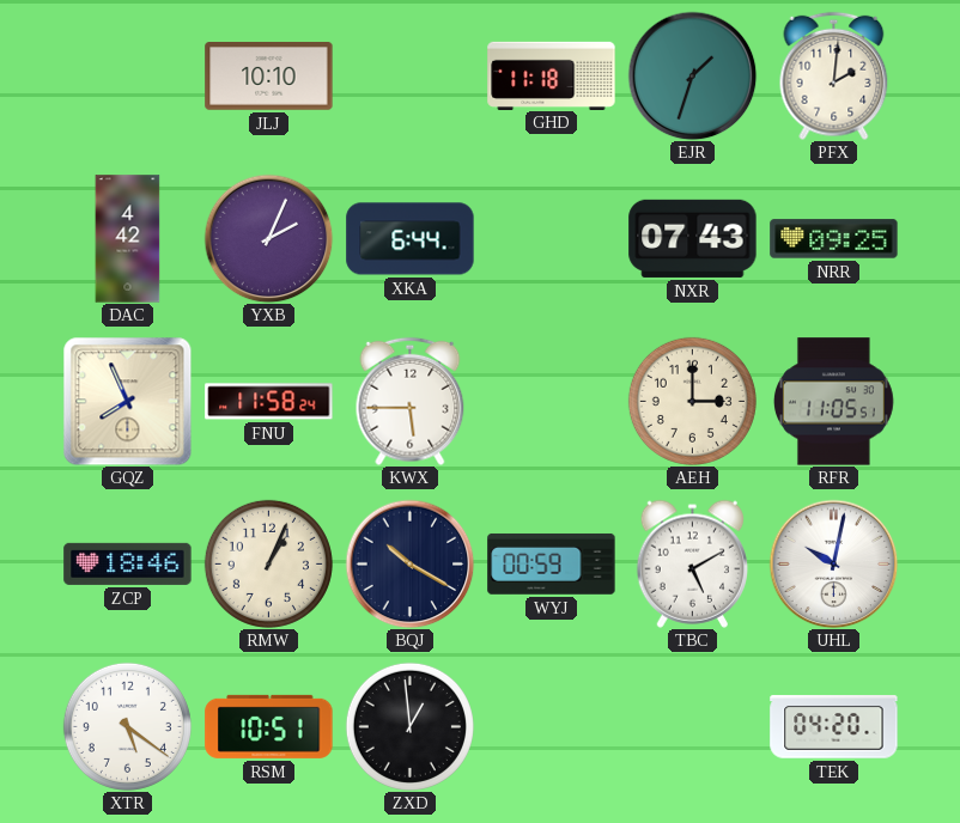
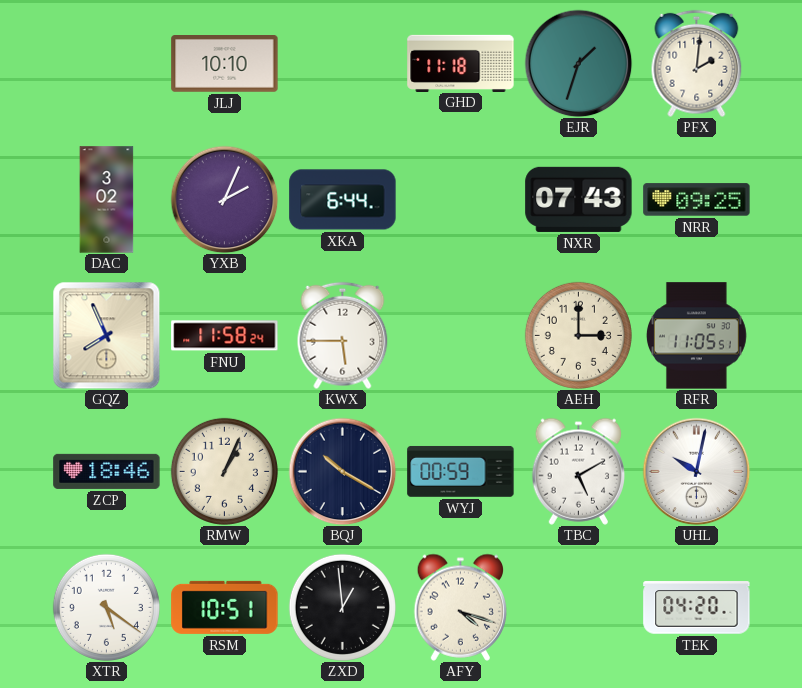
DAC: 4:42 -> 3:02
AFY: none -> 4:18
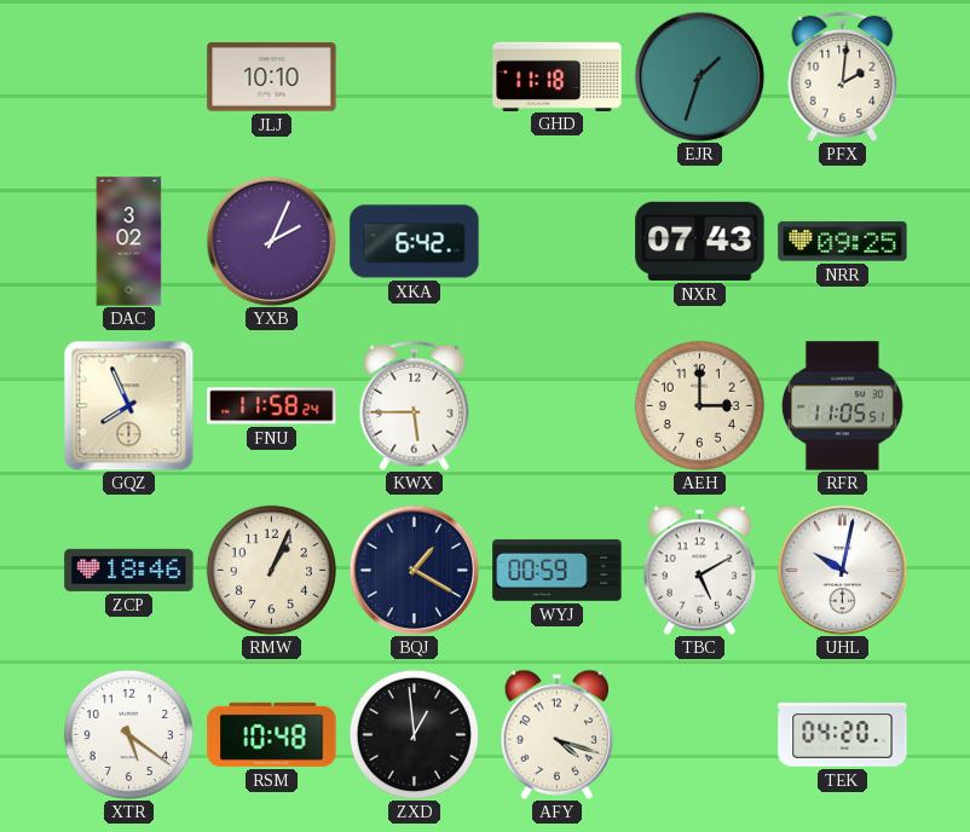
XKA: 6:44 -> 6:42
BQJ: 10:20 -> 1:20
RSM: 10:51 -> 10:48
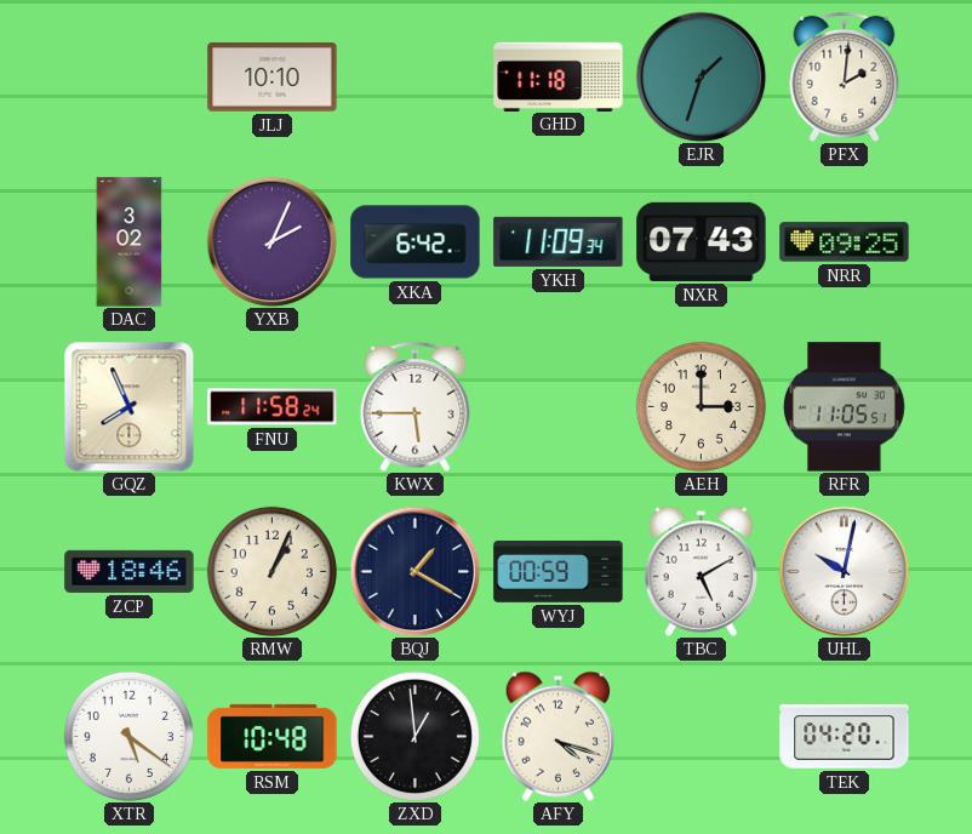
YKH: none -> 11:09
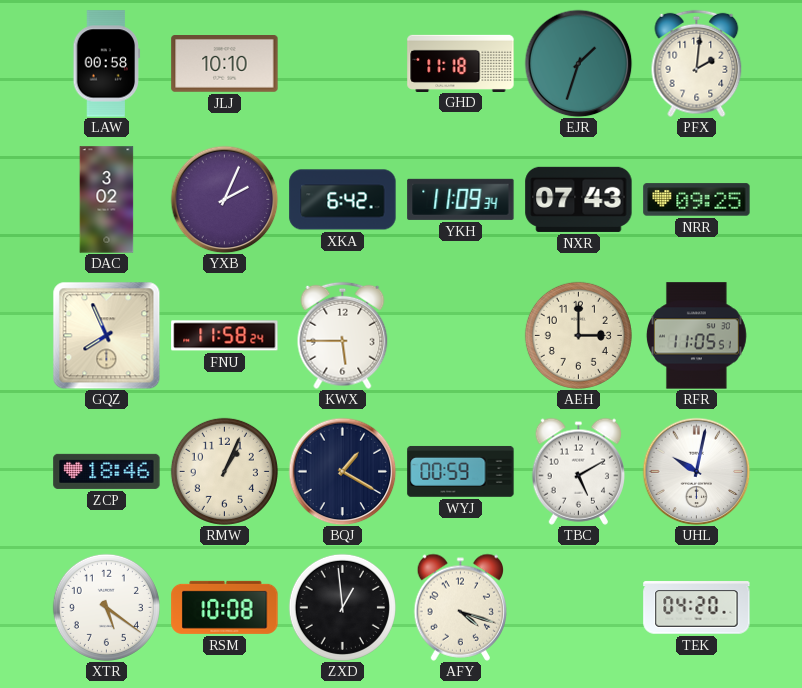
LAW: none -> 00:58
RSM: 10:48 -> 10:08
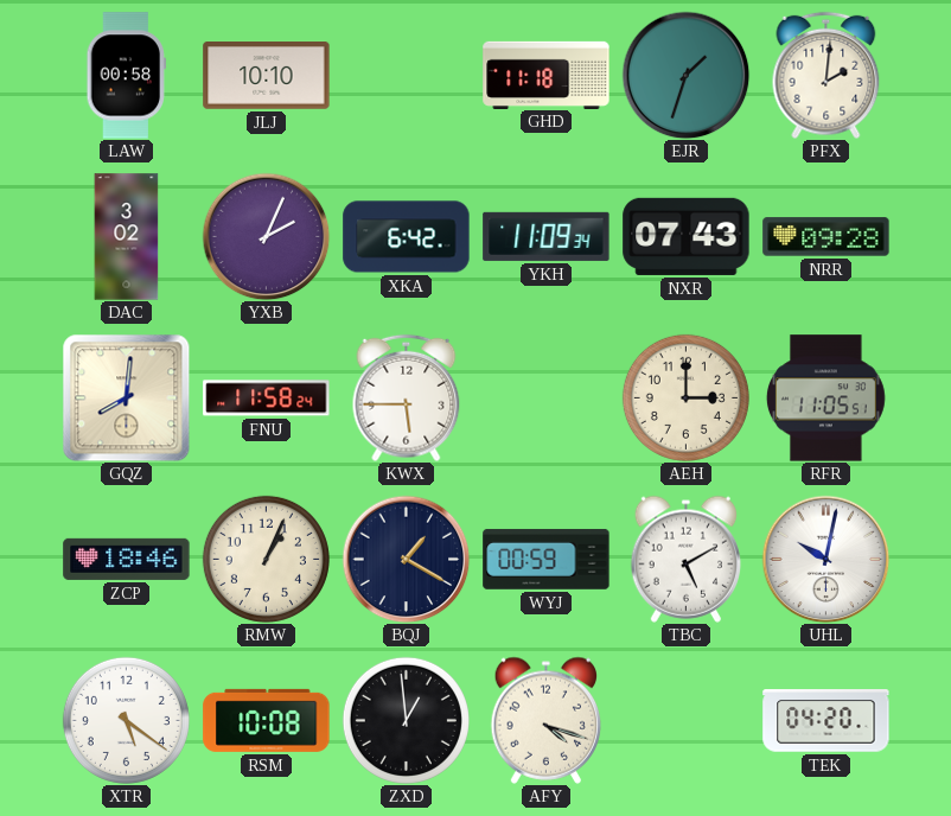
NRR: 09:25 -> 09:28
GQZ: 7:56 -> 8:01
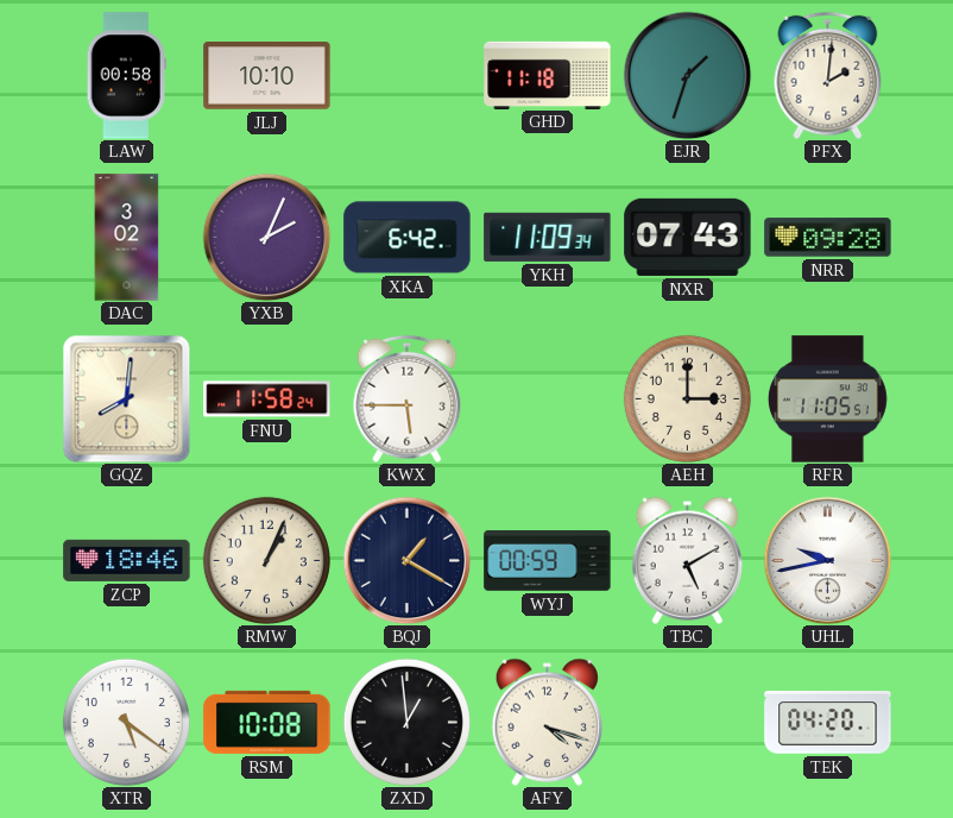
UHL: 10:02 -> 9:43
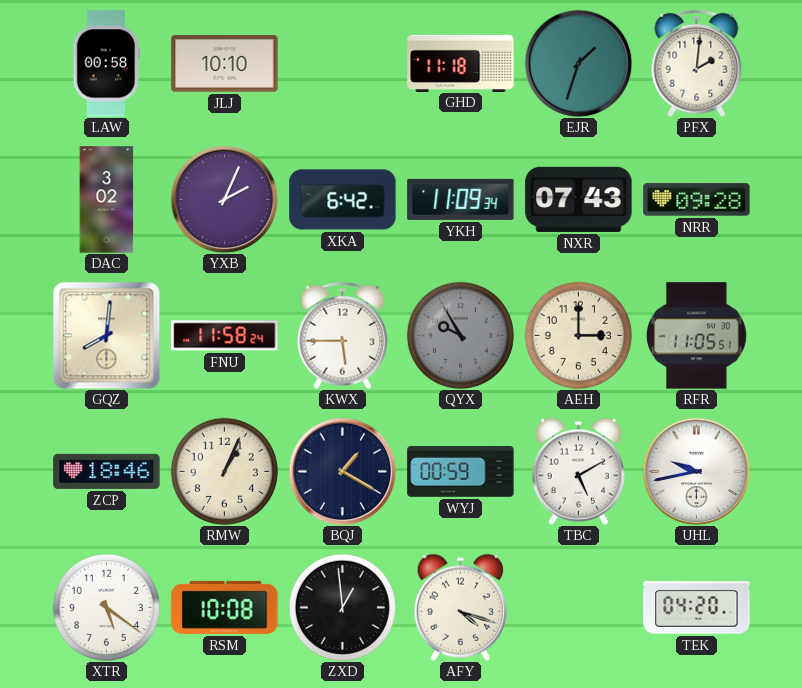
QYX: none -> 9:55
